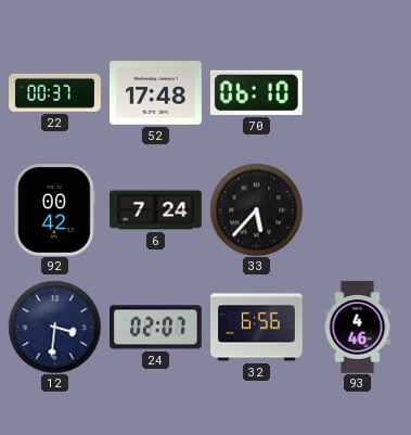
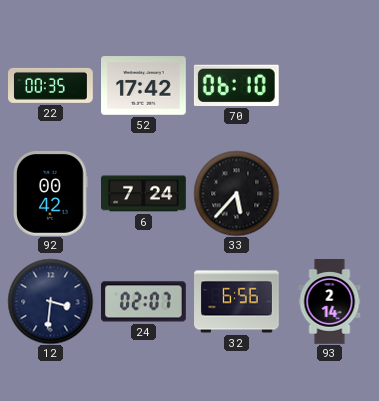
22: 00:37 -> 00:35
52: 17:48 -> 17:42
93: 4:46 -> 2:14
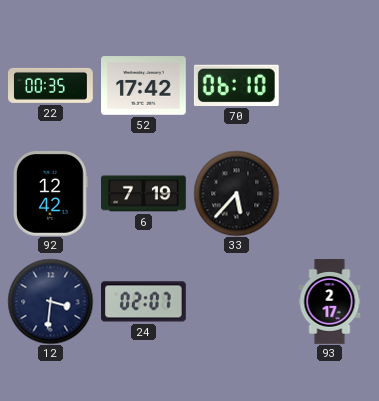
92: 00:42 -> 12:42
6: 7:24 -> 7:19
32: 6:56 -> none
93: 2:14 -> 2:17
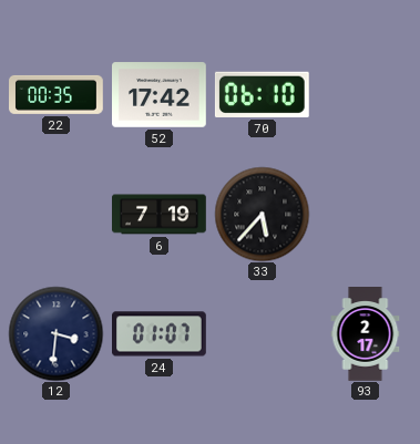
92: 12:42 -> none
24: 02:07 -> 01:07
